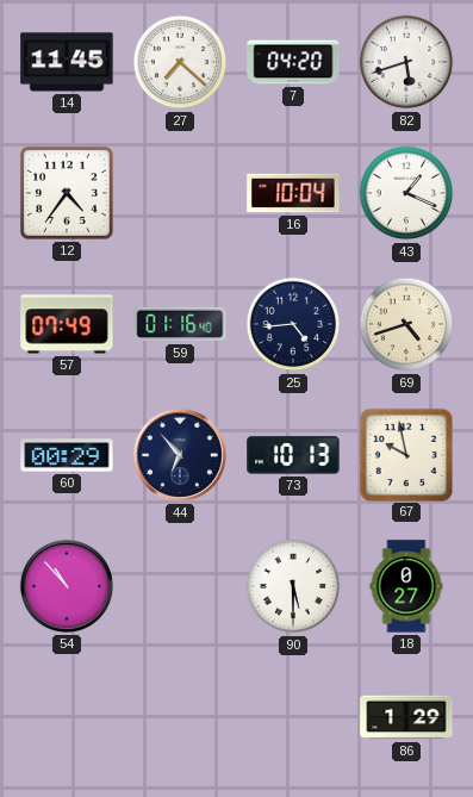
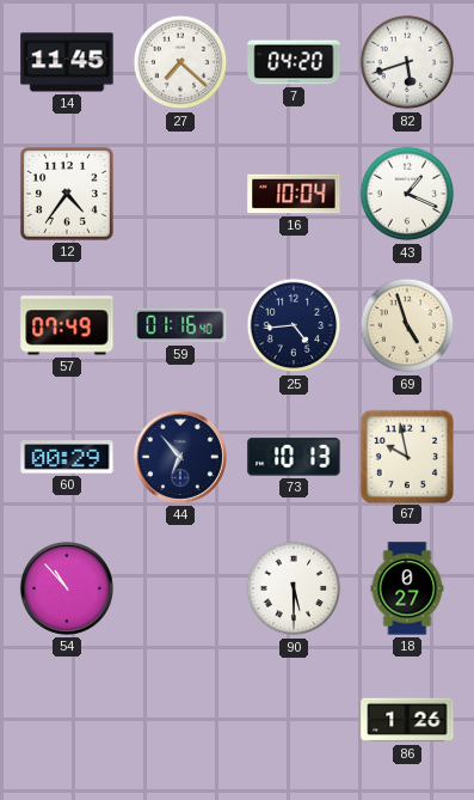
69: 4:42 -> 4:57
86: 1:29 -> 1:26
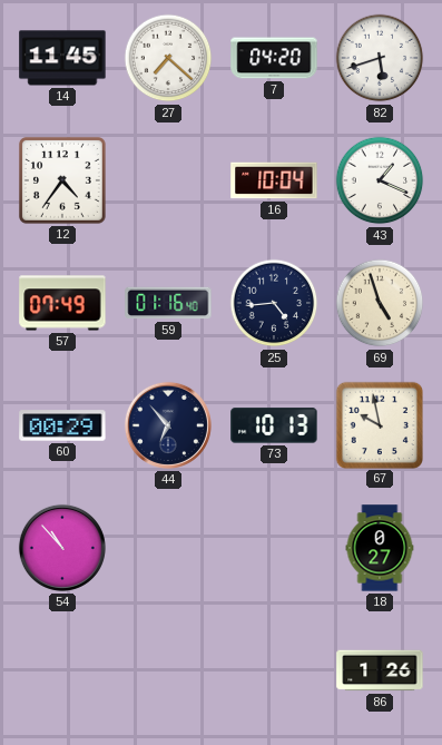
90: 5:30 -> none
